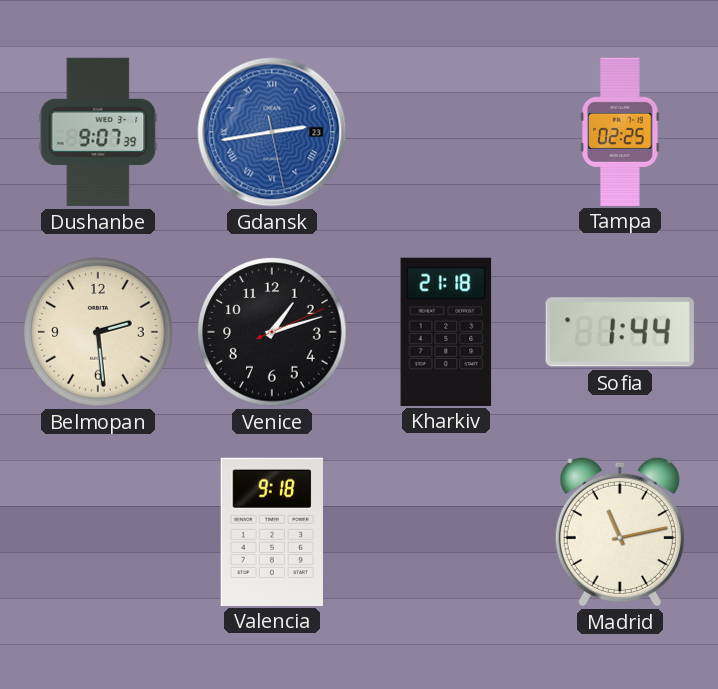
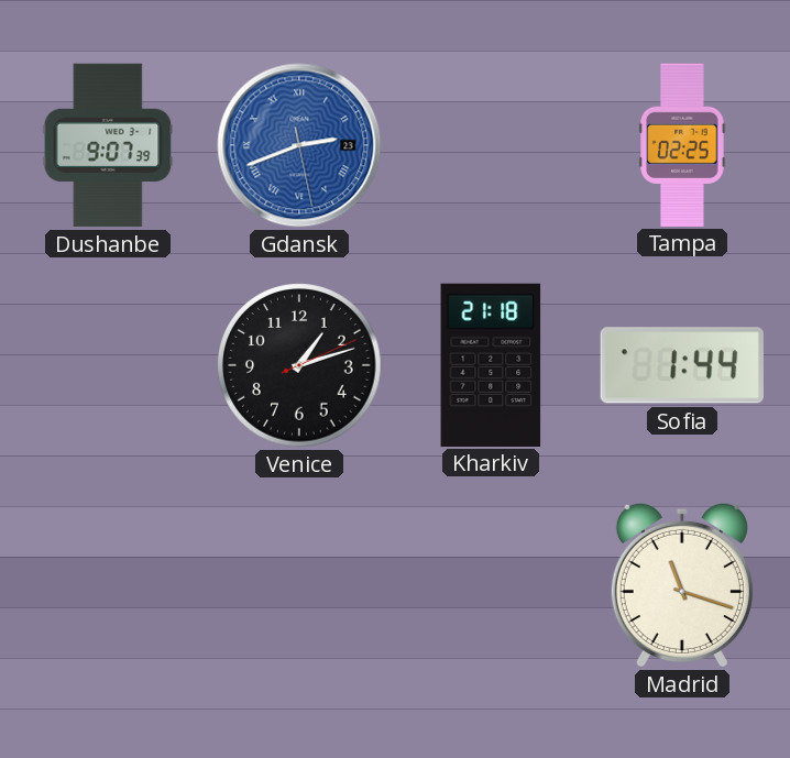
Gdansk: 2:43 -> 2:41
Belmopan: 2:29 -> none
Valencia: 9:18 -> none
Madrid: 11:13 -> 11:18
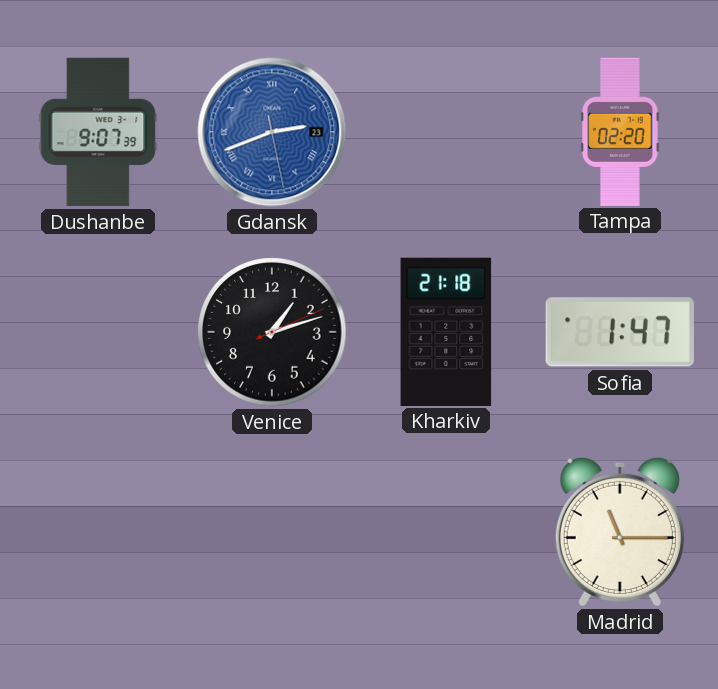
Tampa: 02:25 -> 02:20
Sofia: 1:44 -> 1:47
Madrid: 11:18 -> 11:15
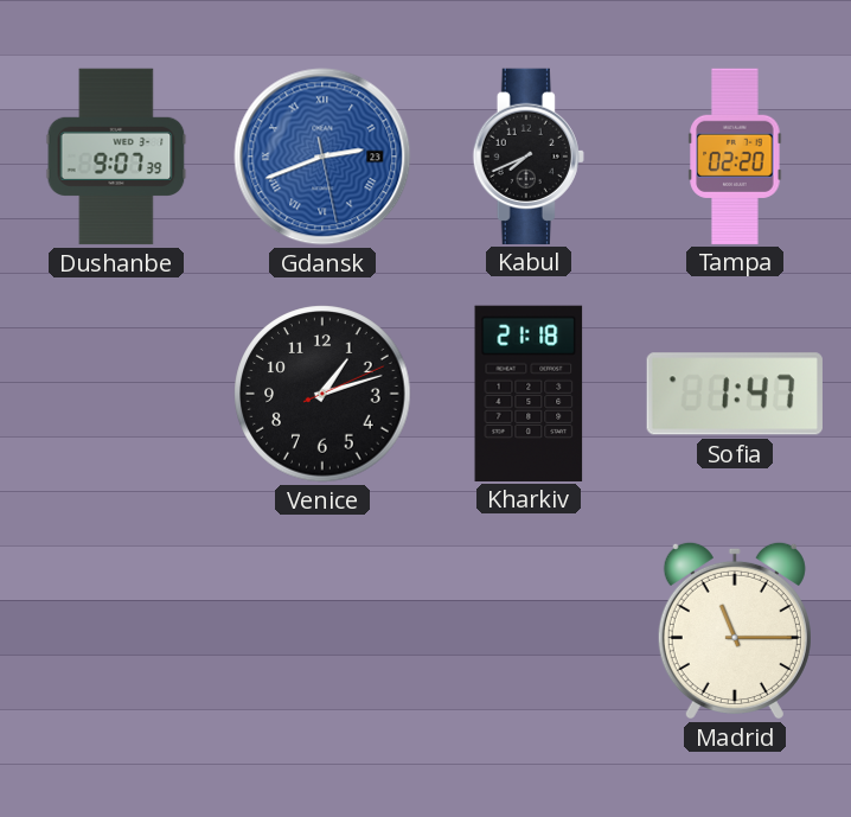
Kabul: none -> 7:41
